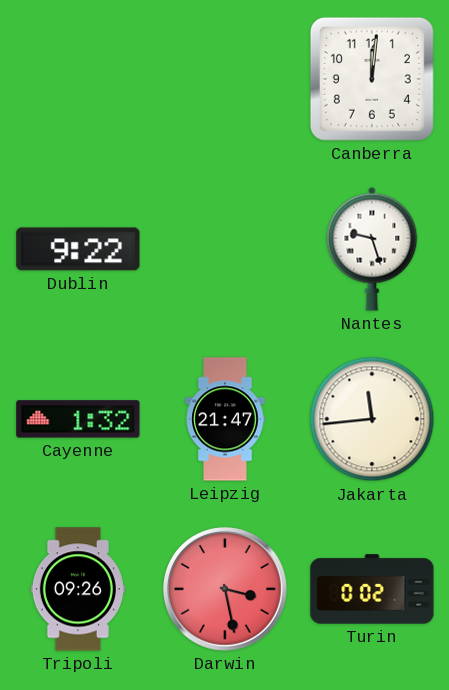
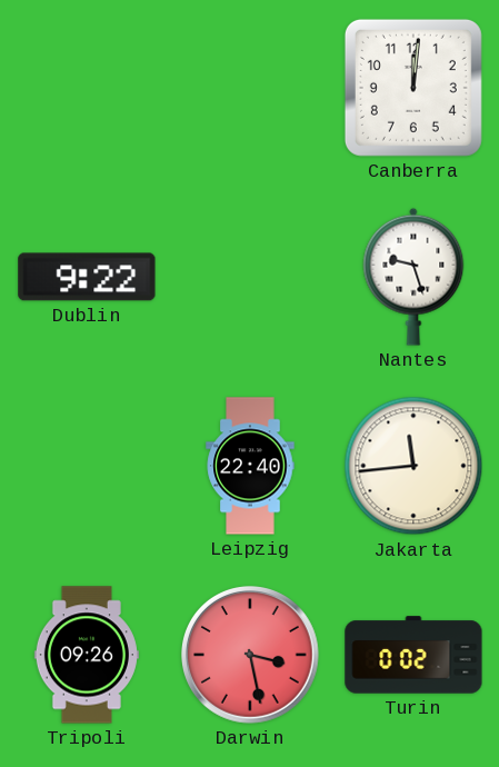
Cayenne: 1:32 -> none
Leipzig: 21:47 -> 22:40
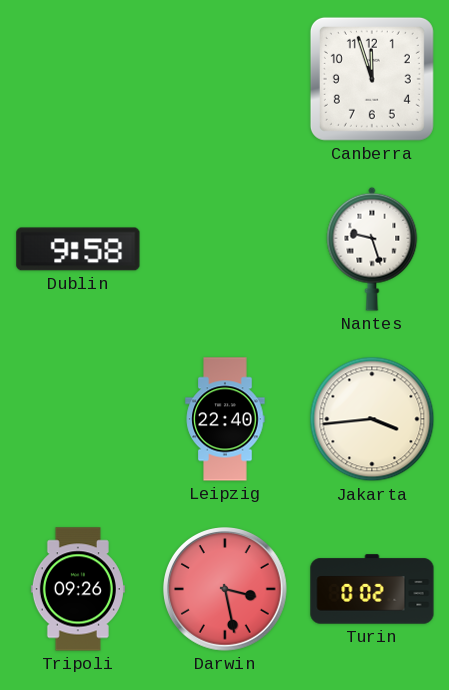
Canberra: 12:01 -> 11:57
Dublin: 9:22 -> 9:58
Jakarta: 11:44 -> 3:44
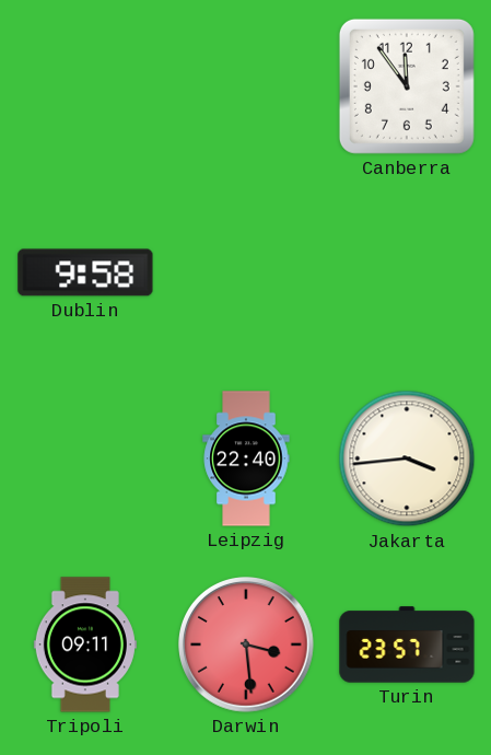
Canberra: 11:57 -> 11:54
Nantes: 9:27 -> none
Tripoli: 09:26 -> 09:11
Darwin: 3:28 -> 3:29
Turin: 0:02 -> 23:57
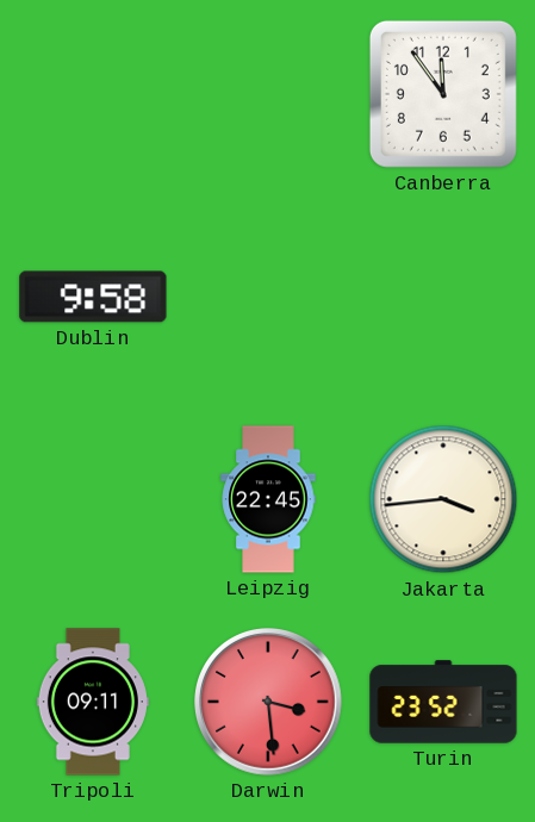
Leipzig: 22:40 -> 22:45
Turin: 23:57 -> 23:52
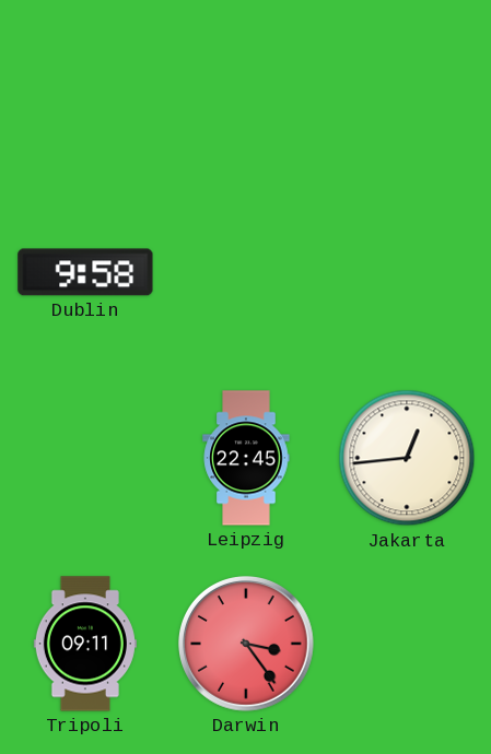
Canberra: 11:54 -> none
Jakarta: 3:44 -> 12:44
Darwin: 3:29 -> 3:24
Turin: 23:52 -> none
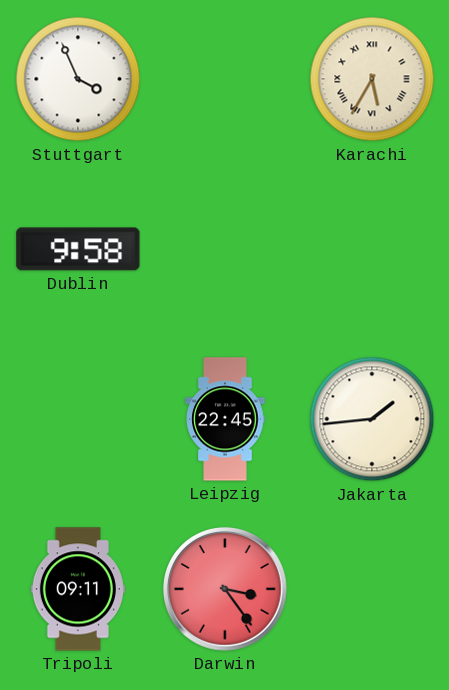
Stuttgart: none -> 3:56
Karachi: none -> 5:35
Jakarta: 12:44 -> 1:44
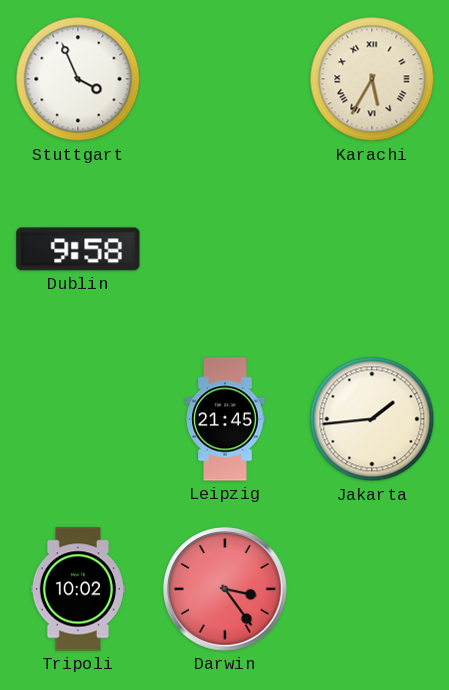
Leipzig: 22:45 -> 21:45
Tripoli: 09:11 -> 10:02
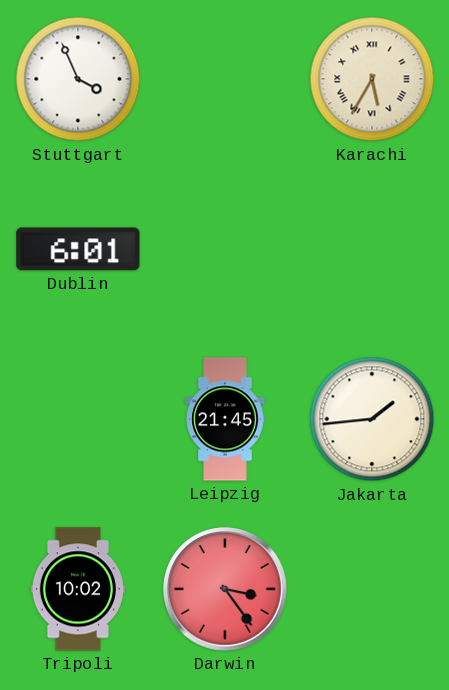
Dublin: 9:58 -> 6:01
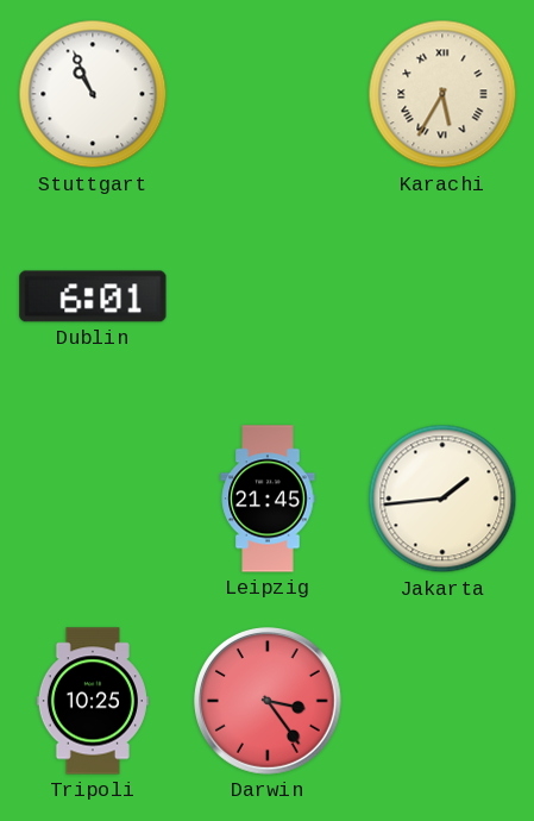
Stuttgart: 3:56 -> 10:56
Tripoli: 10:02 -> 10:25
